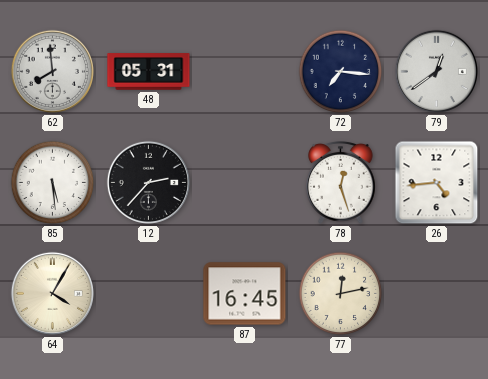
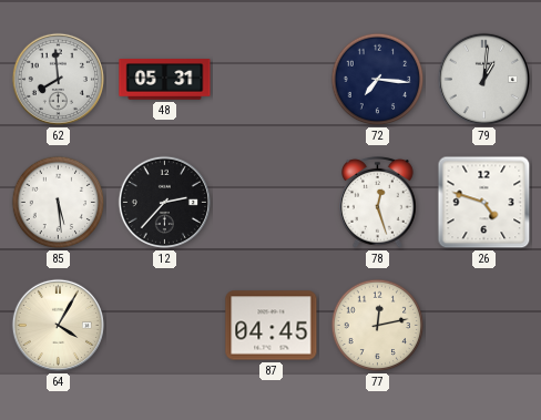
79: 12:39 -> 1:01
26: 4:44 -> 4:48
87: 16:45 -> 04:45
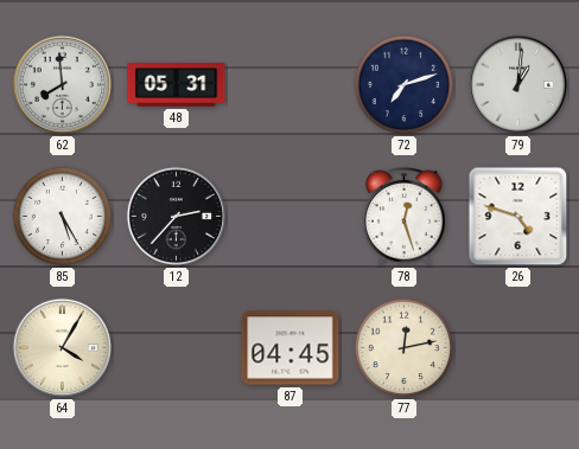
72: 7:16 -> 7:12
85: 5:29 -> 5:25
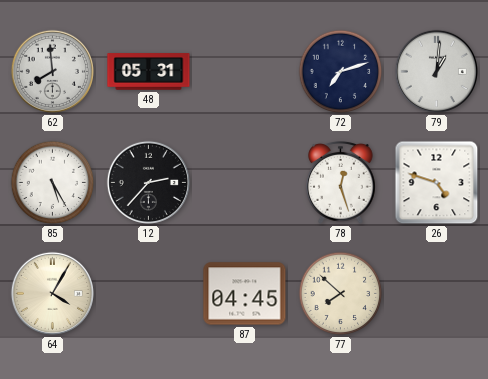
77: 12:13 -> 7:52
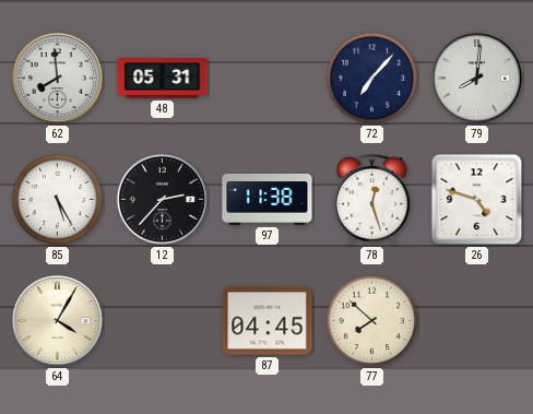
72: 7:12 -> 7:07
79: 1:01 -> 8:01
97: none -> 11:38
